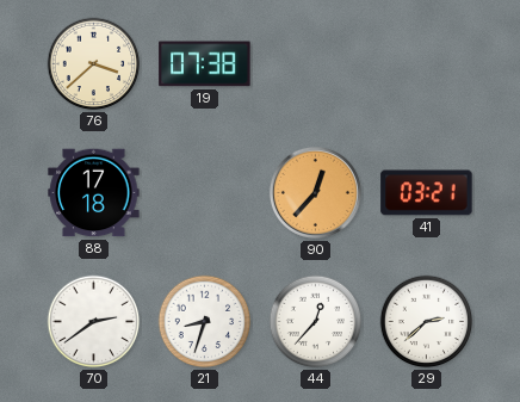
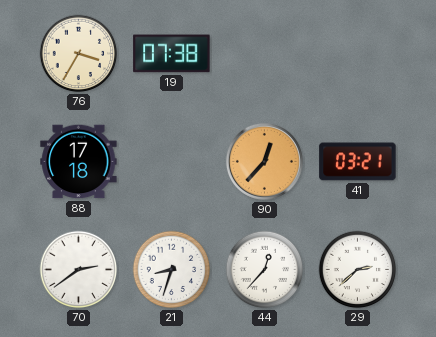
76: 3:38 -> 3:35
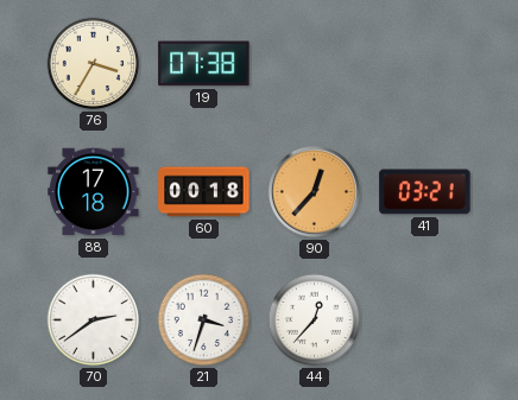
60: none -> 00:18
21: 8:33 -> 3:33
29: 2:38 -> none
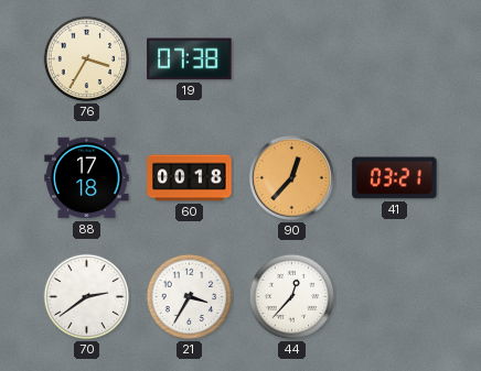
21: 3:33 -> 3:35
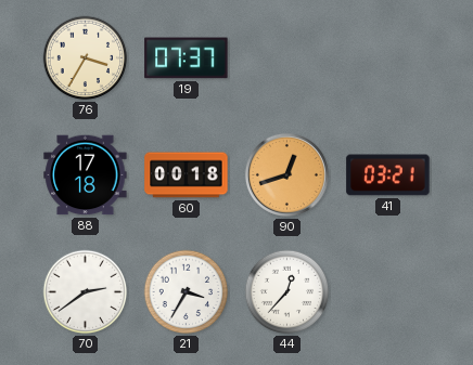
19: 07:38 -> 07:37
90: 12:37 -> 12:42
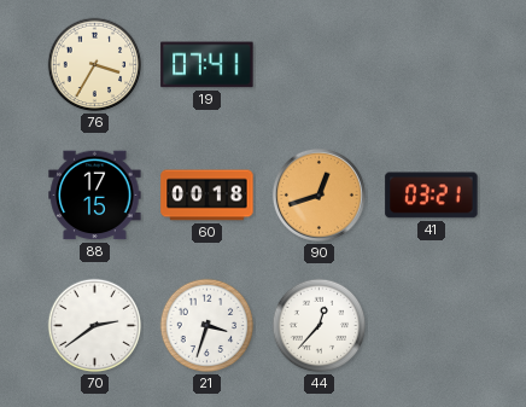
19: 07:37 -> 07:41
88: 17:18 -> 17:15
21: 3:35 -> 3:33
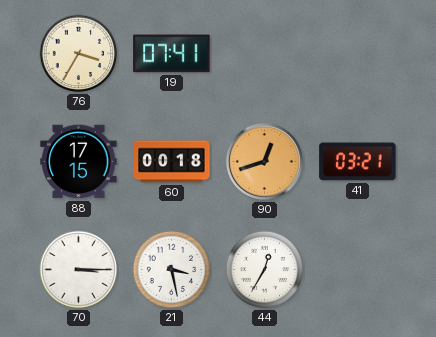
70: 2:39 -> 3:15
21: 3:33 -> 3:28
44: 12:37 -> 12:35
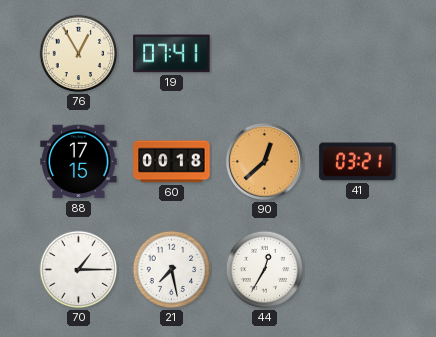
76: 3:35 -> 12:55
90: 12:42 -> 12:38
70: 3:15 -> 1:15
21: 3:28 -> 7:28
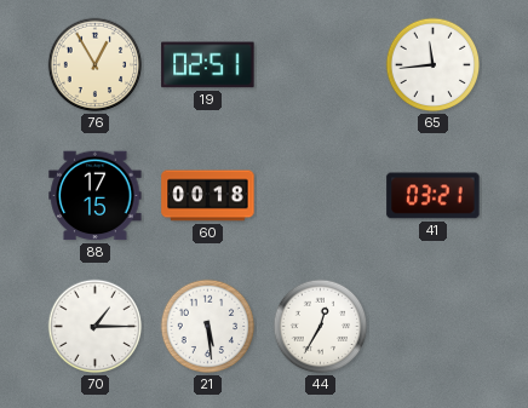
19: 07:41 -> 02:51
65: none -> 11:44
90: 12:38 -> none
21: 7:28 -> 5:29
